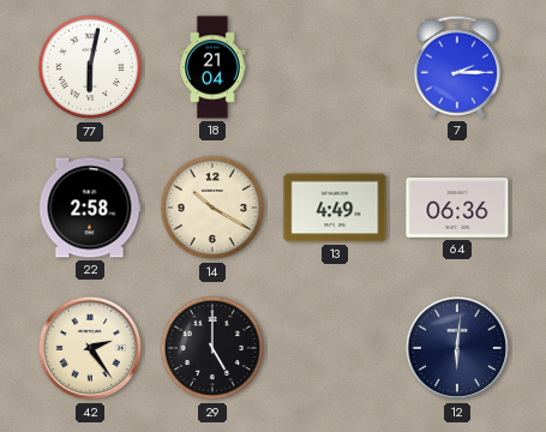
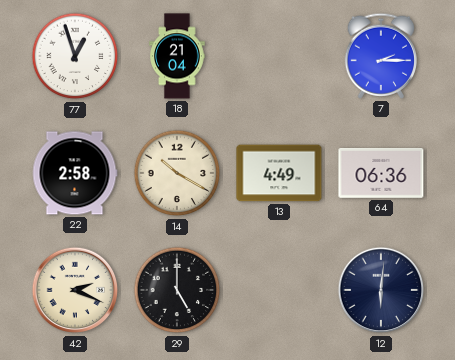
77: 6:02 -> 12:57
42: 2:24 -> 2:19
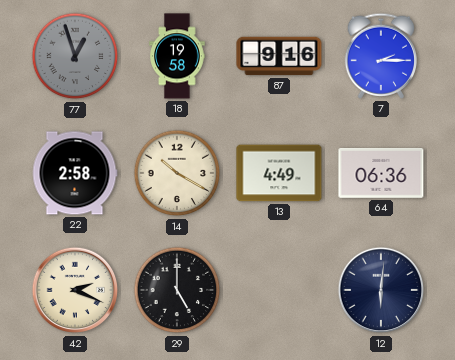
77 dial: white -> grey
18: 21:04 -> 19:58
87: none -> 9:16
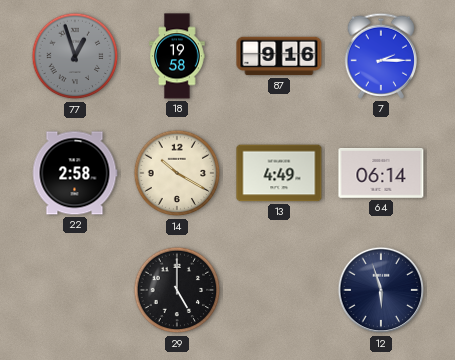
64: 06:36 -> 06:14
42: 2:19 -> none
12: 6:01 -> 5:57
